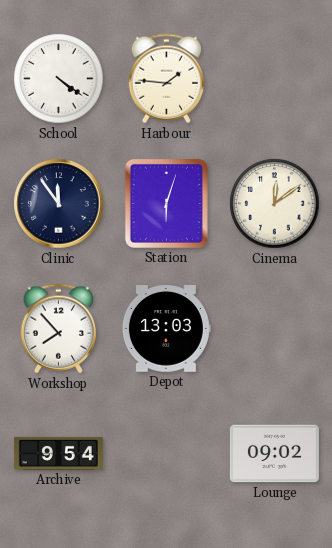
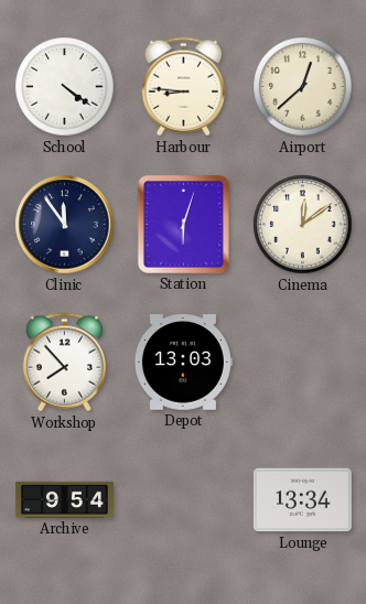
Harbour: 1:46 -> 8:46
Airport: none -> 12:38
Lounge: 09:02 -> 13:34
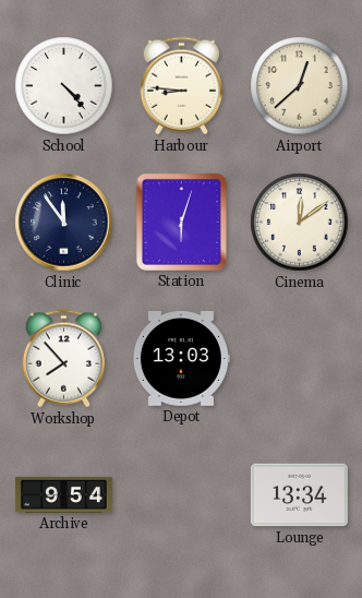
School: 4:21 -> 4:23
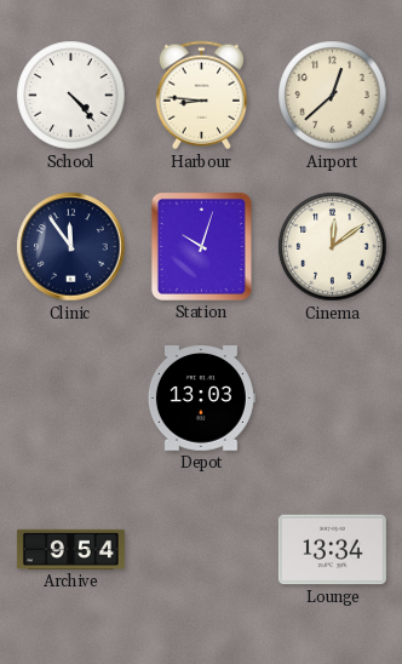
Station: 6:03 -> 10:03
Workshop: 7:53 -> none
